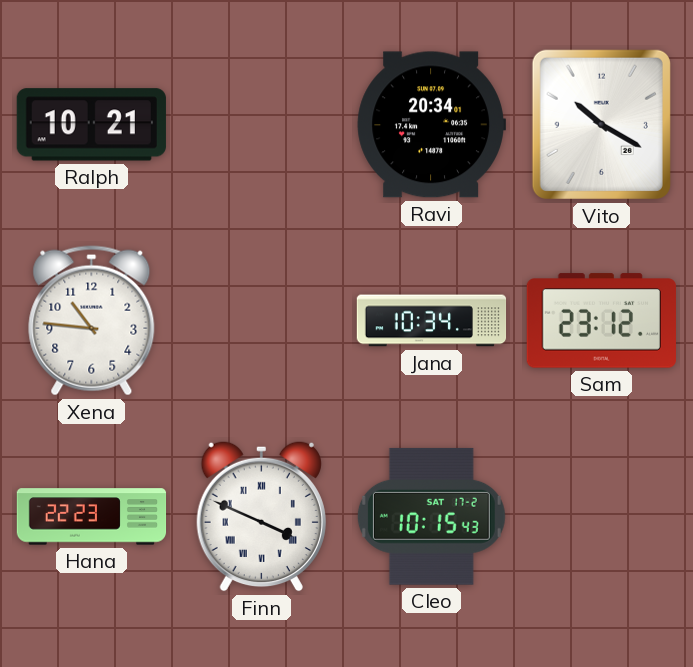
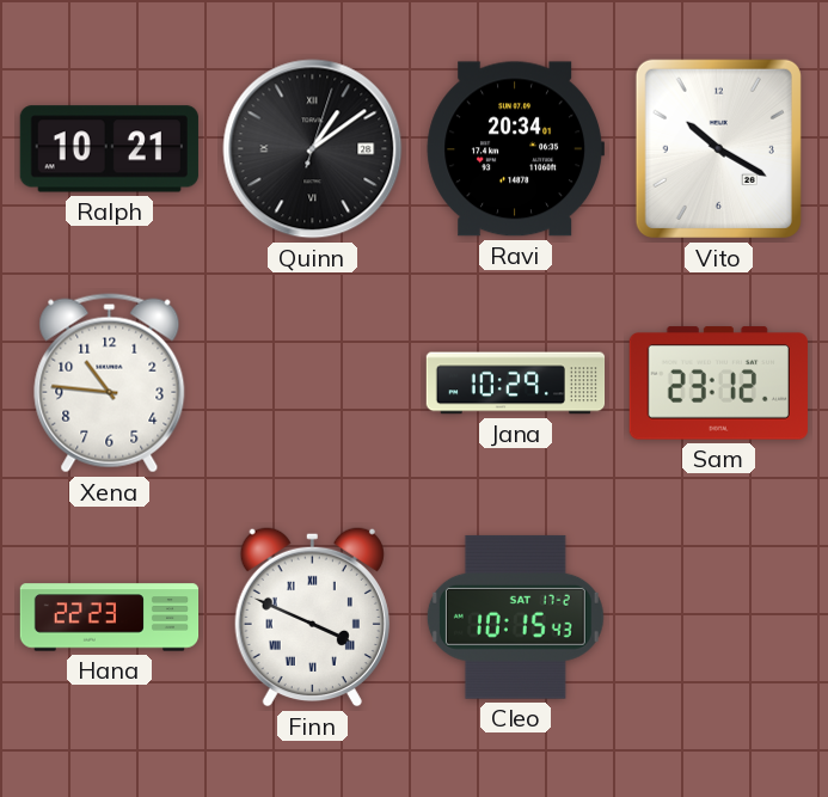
Quinn: none -> 1:09
Jana: 10:34 -> 10:29
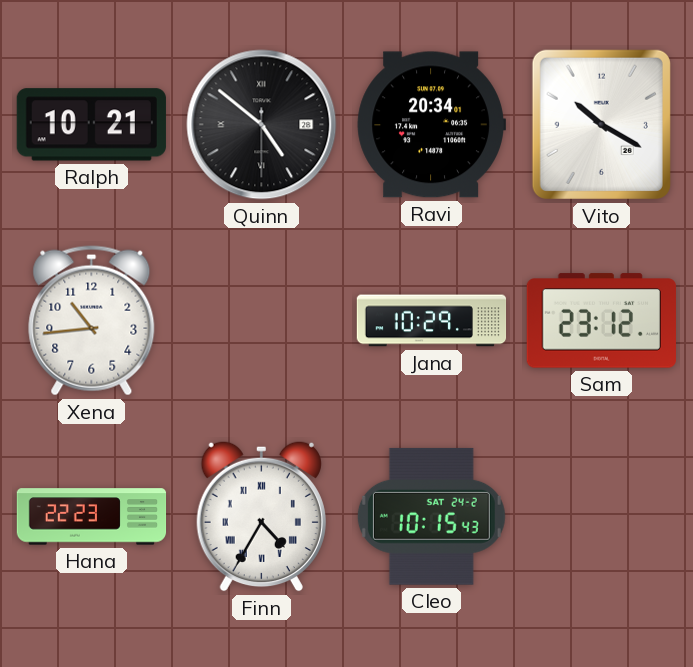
Quinn: 1:09 -> 4:51
Xena: 10:46 -> 10:44
Finn: 3:49 -> 4:35
Cleo date: SAT 17-2 -> SAT 24-2
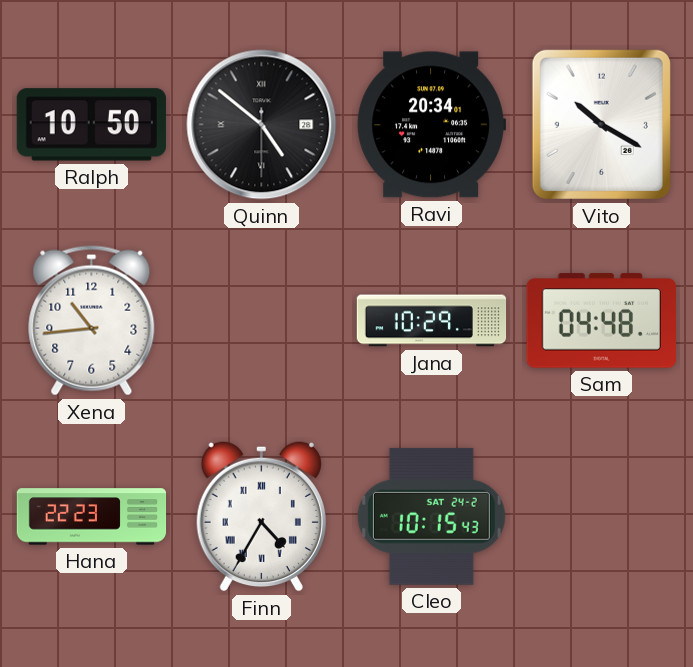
Ralph: 10:21 -> 10:50
Sam: 23:12 -> 04:48
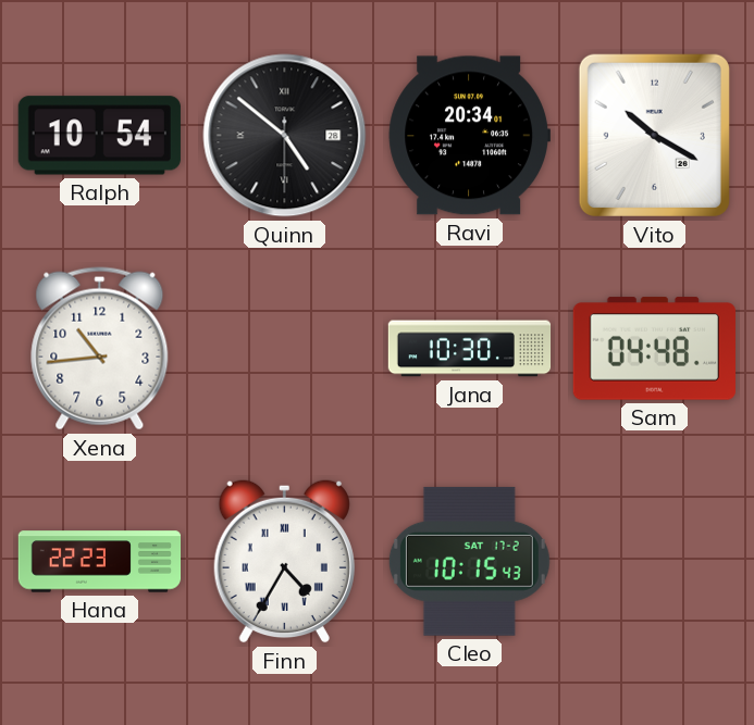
Ralph: 10:50 -> 10:54
Jana: 10:29 -> 10:30
Cleo date: SAT 24-2 -> SAT 17-2
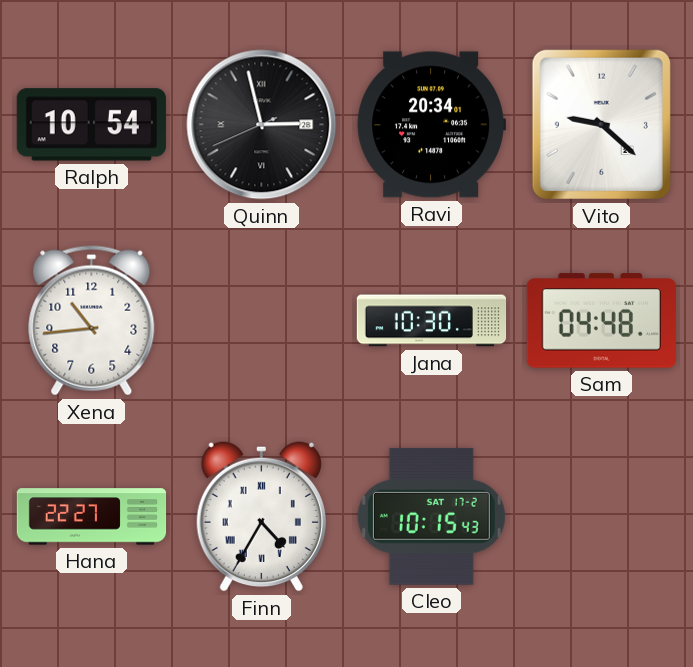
Quinn: 4:51 -> 2:57
Vito: 10:20 -> 9:22
Hana: 22:23 -> 22:27
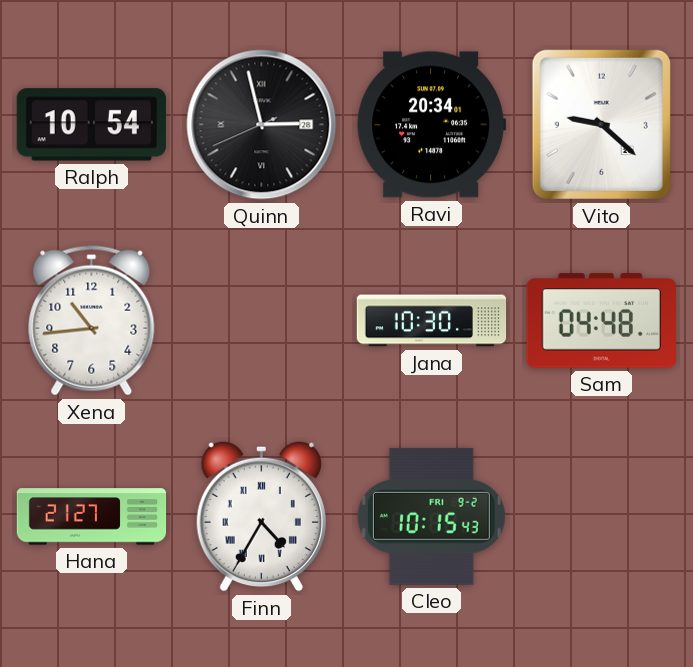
Hana: 22:27 -> 21:27
Cleo date: SAT 17-2 -> FRI 9-2
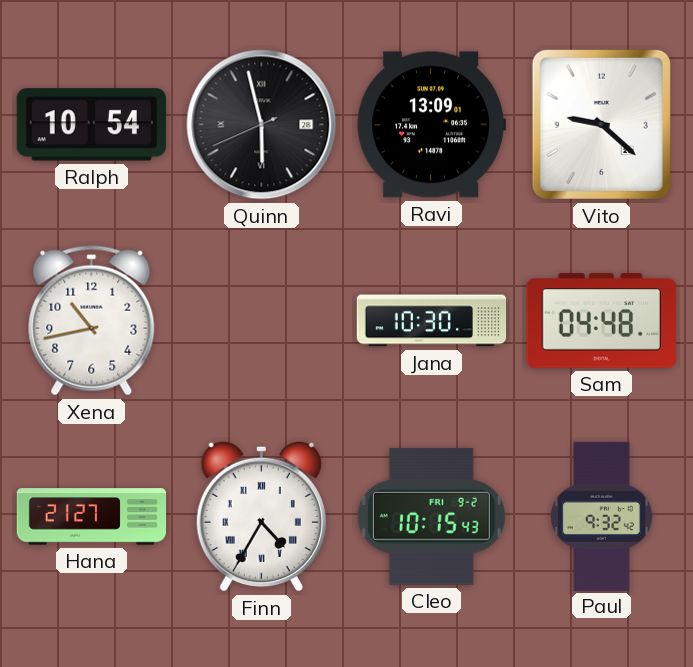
Quinn: 2:57 -> 5:57
Ravi: 20:34 -> 13:09
Xena: 10:44 -> 10:43
Paul: none -> 9:32
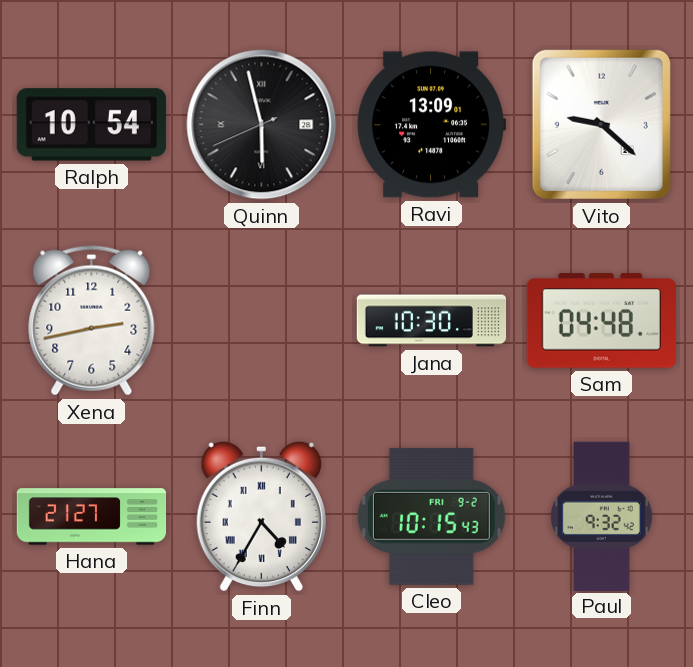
Xena: 10:43 -> 2:43
